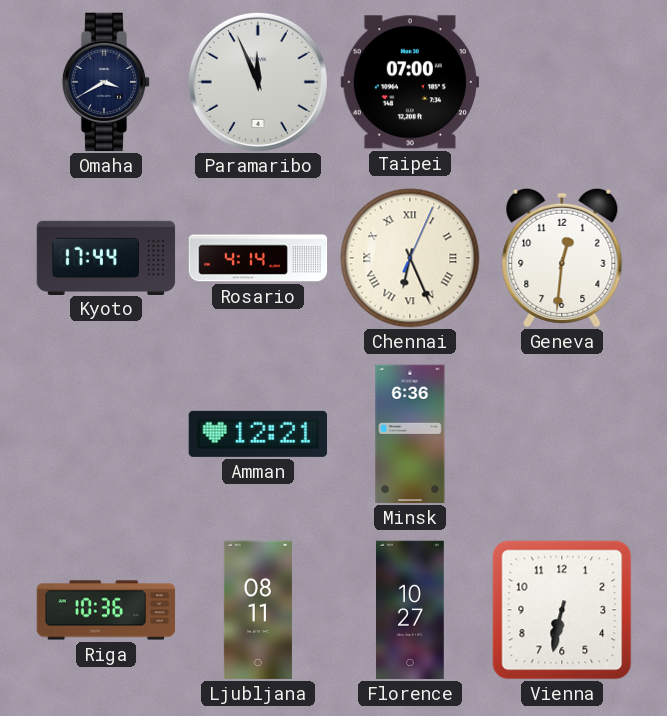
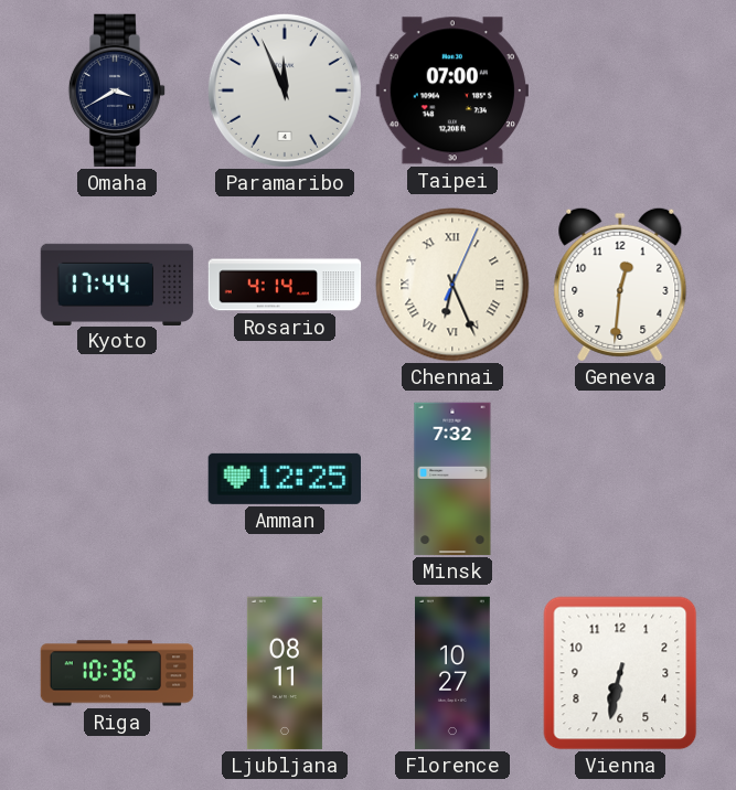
Amman: 12:21 -> 12:25
Minsk: 6:36 -> 7:32
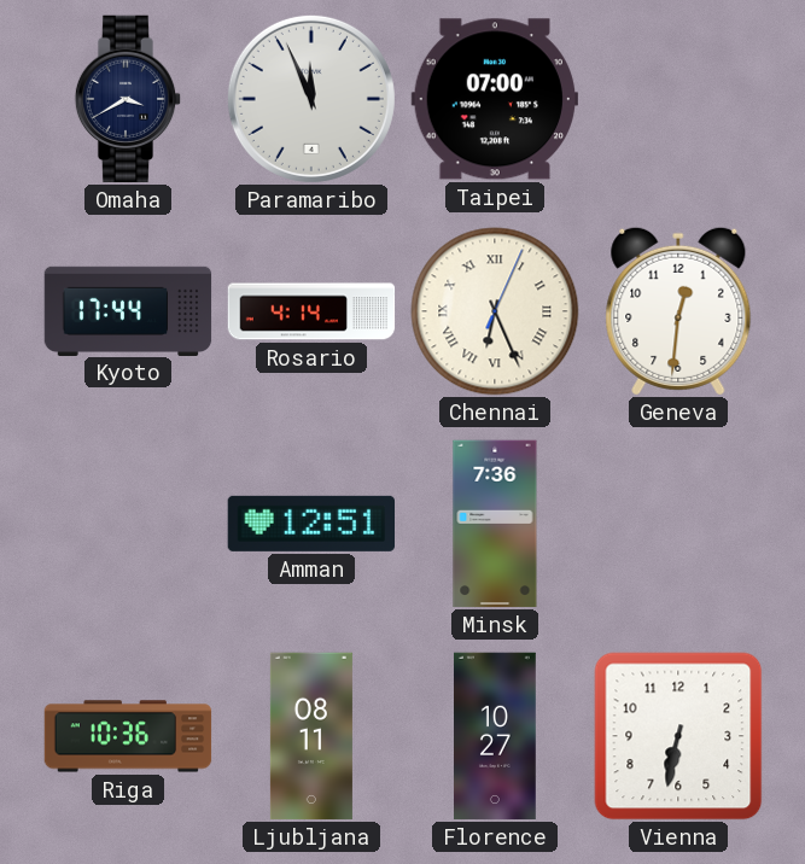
Amman: 12:25 -> 12:51
Minsk: 7:32 -> 7:36
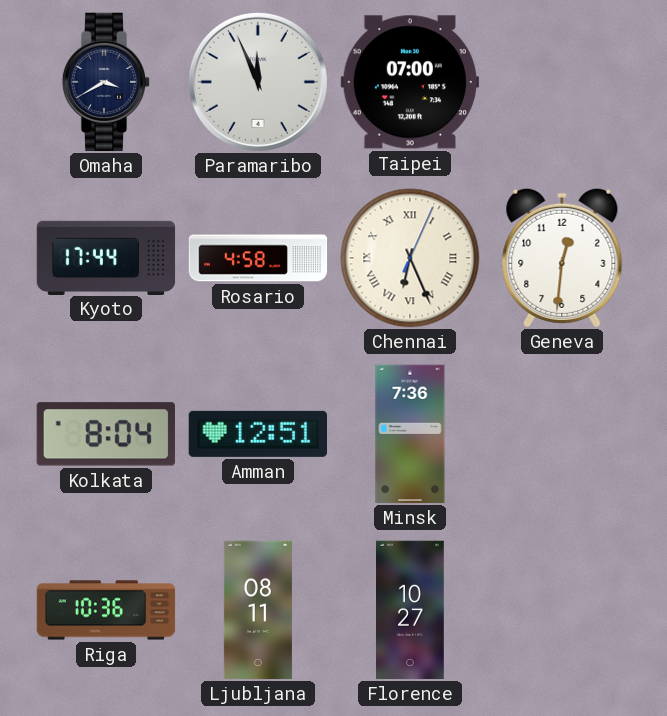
Rosario: 4:14 -> 4:58
Kolkata: none -> 8:04
Vienna: 6:32 -> none
